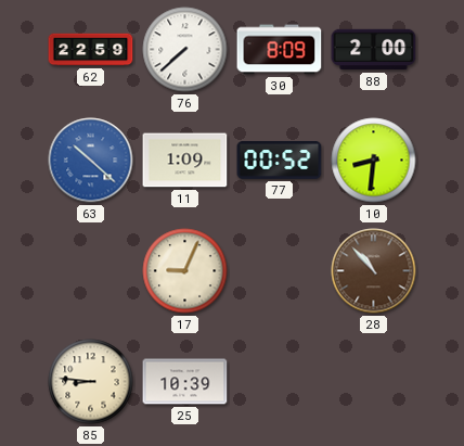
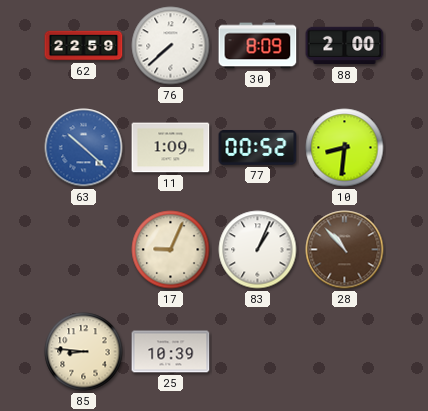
83: none -> 1:04
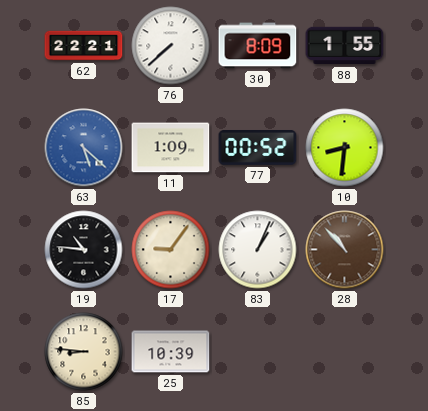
62: 22:59 -> 22:21
88: 2:00 -> 1:55
63: 10:22 -> 5:22
19: none -> 10:46
17: 9:04 -> 9:06
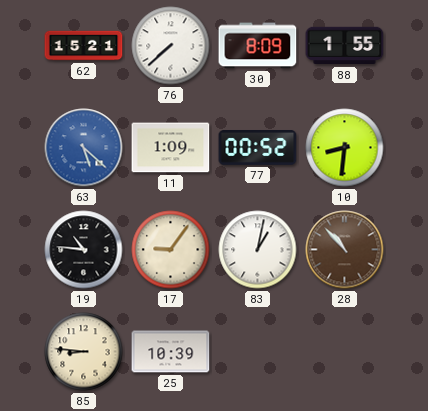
62: 22:21 -> 15:21
83: 1:04 -> 1:02
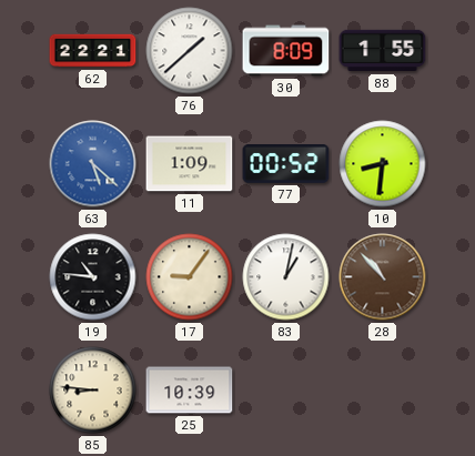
62: 15:21 -> 22:21
76: 7:38 -> 1:38
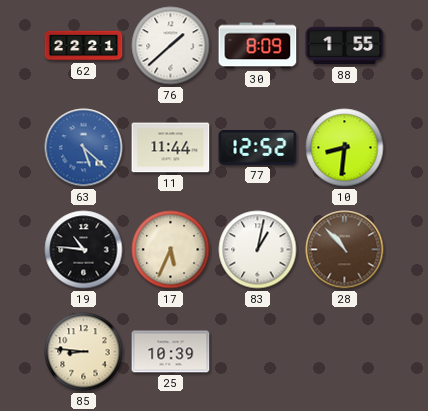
11: 1:09 -> 11:44
77: 00:52 -> 12:52
17: 9:06 -> 5:34
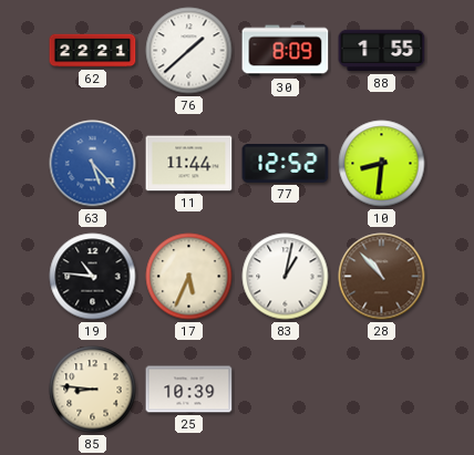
63: 5:22 -> 5:23
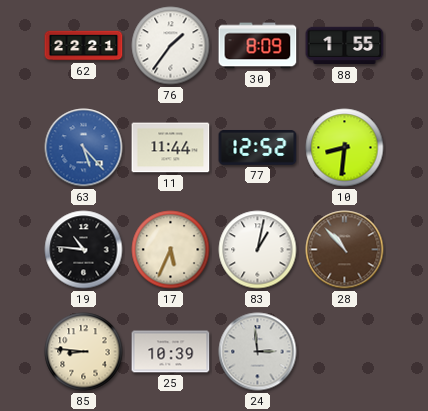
76: 1:38 -> 1:36
24: none -> 2:59
